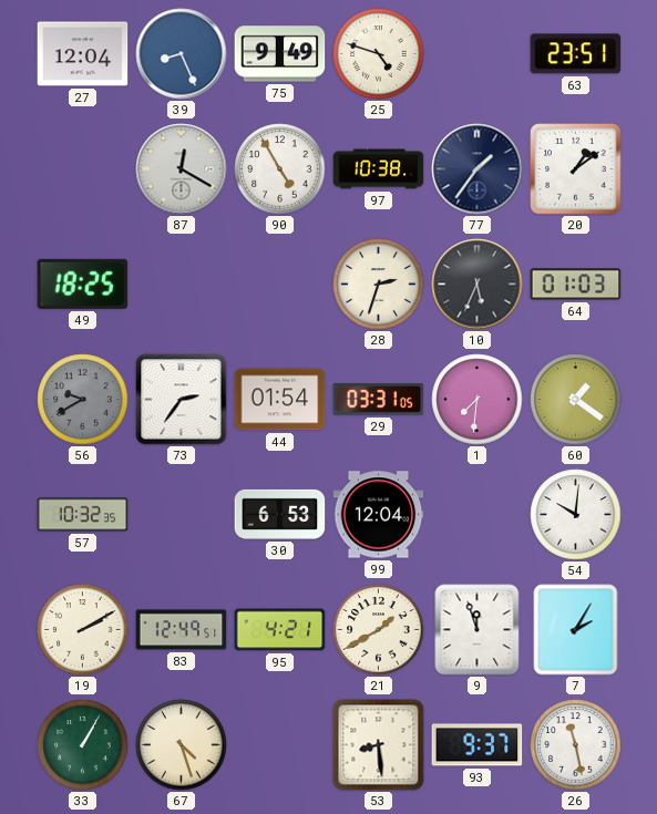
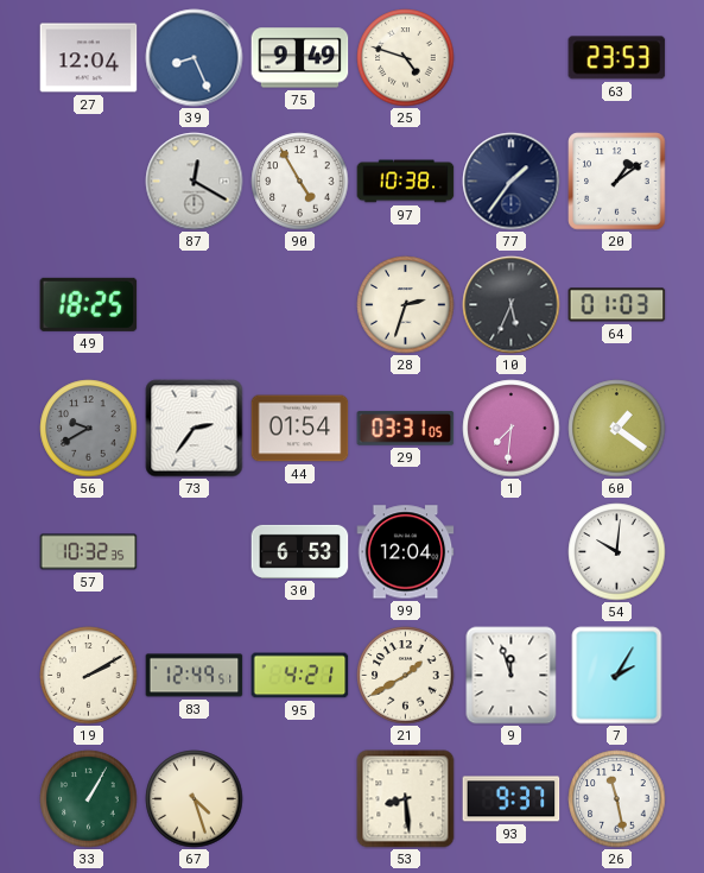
63: 23:51 -> 23:53
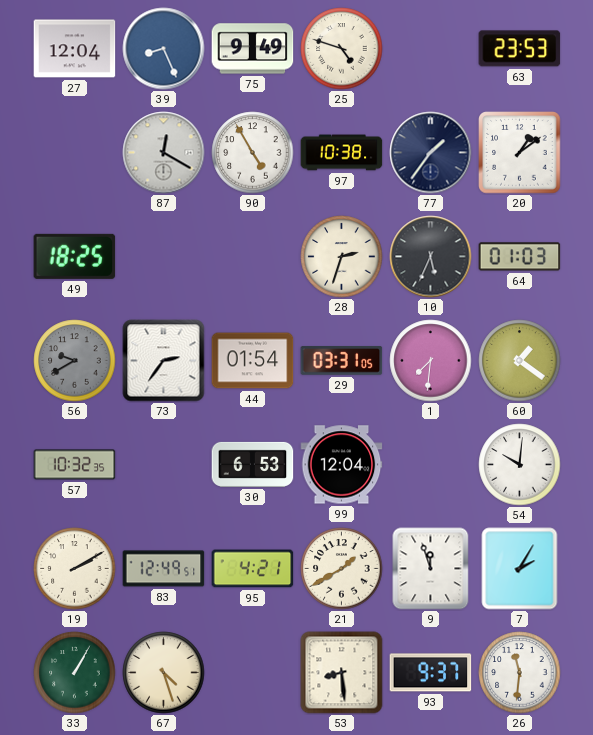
26: 11:28 -> 11:31
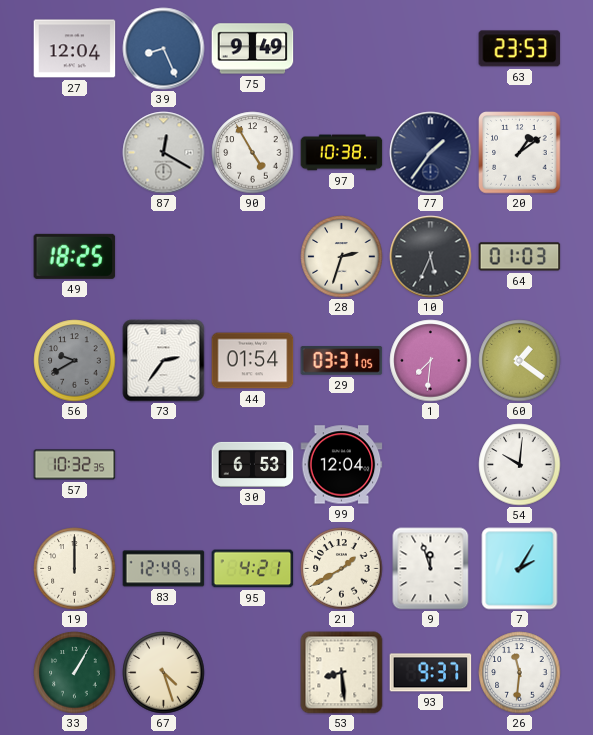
25: 4:48 -> none
19: 2:10 -> 12:00
